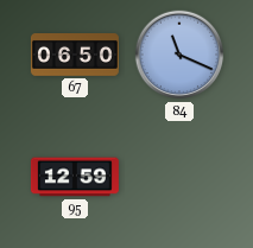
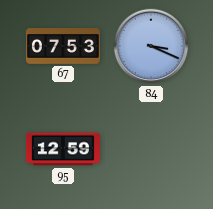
67: 06:50 -> 07:53
84: 11:19 -> 3:19
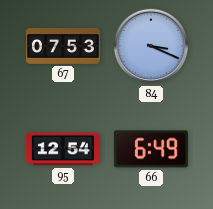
95: 12:59 -> 12:54
66: none -> 6:49
